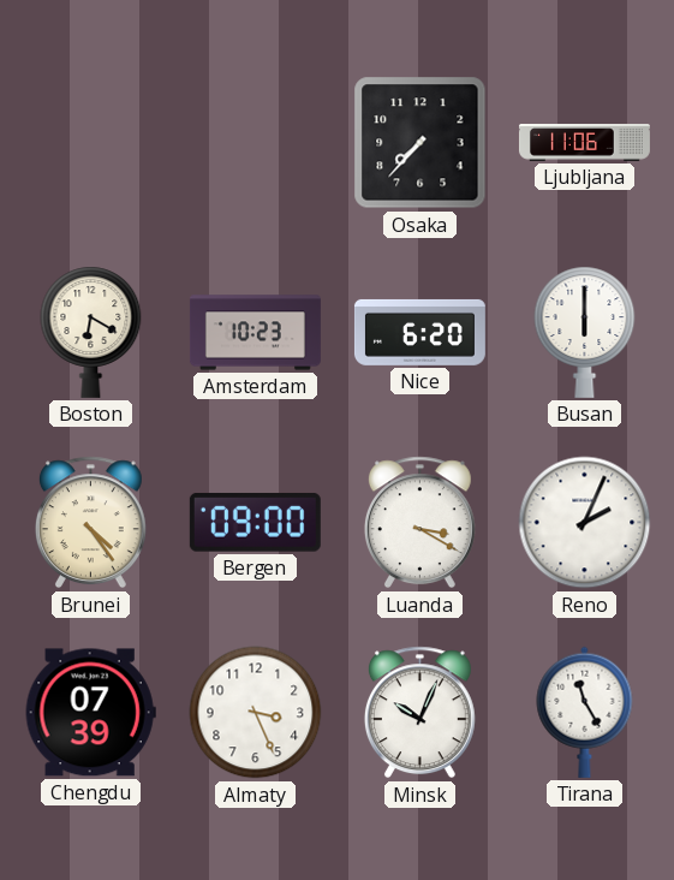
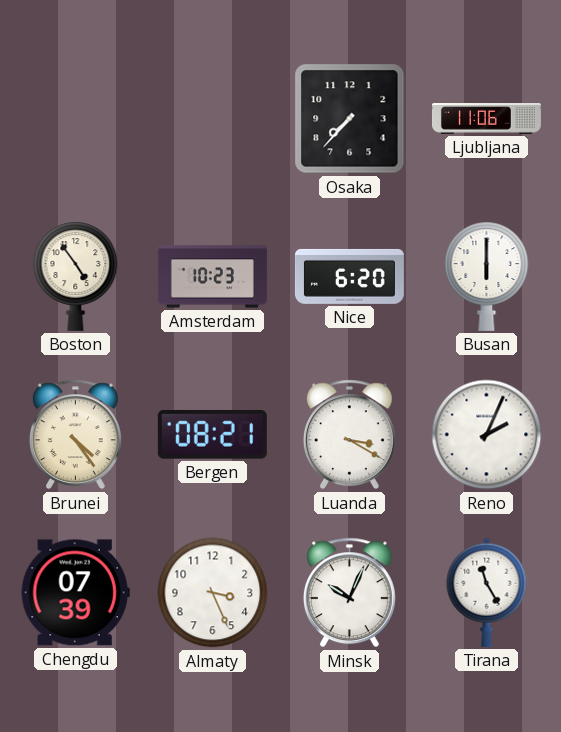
Boston: 6:20 -> 4:54
Bergen: 09:00 -> 08:21
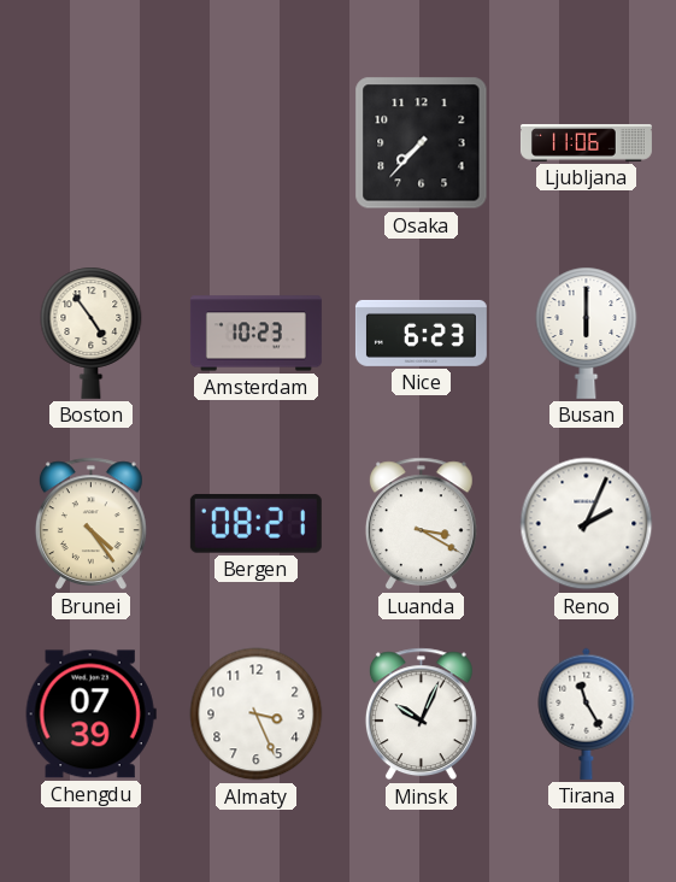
Nice: 6:20 -> 6:23
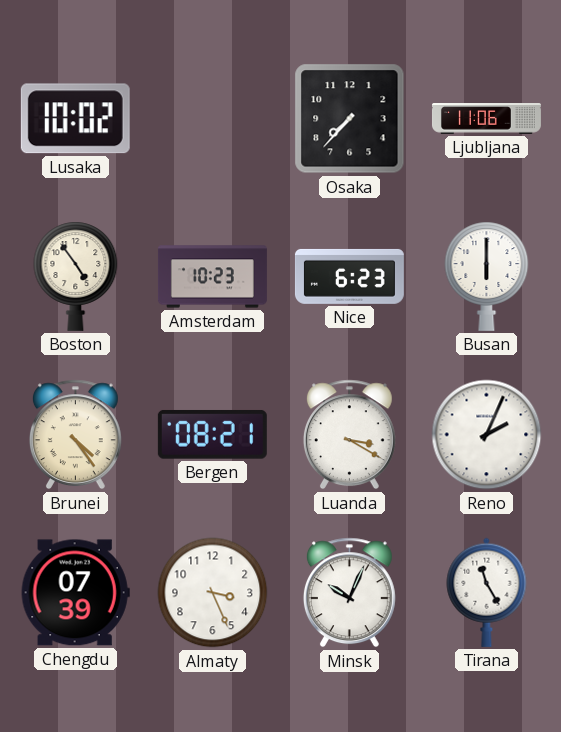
Lusaka: none -> 10:02
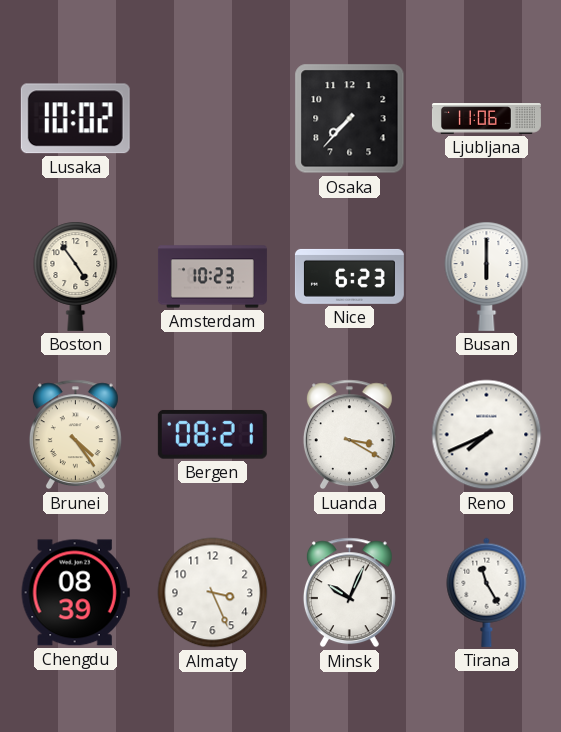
Reno: 2:04 -> 7:41
Chengdu: 07:39 -> 08:39
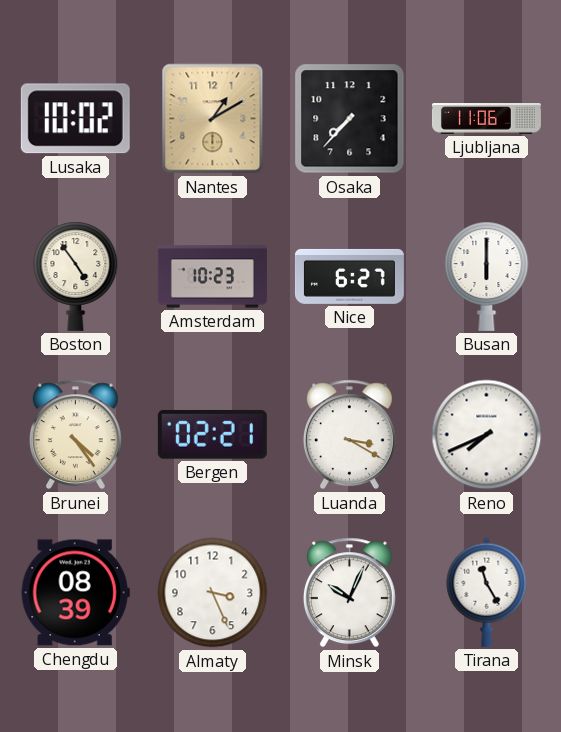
Nantes: none -> 1:10
Nice: 6:23 -> 6:27
Bergen: 08:21 -> 02:21
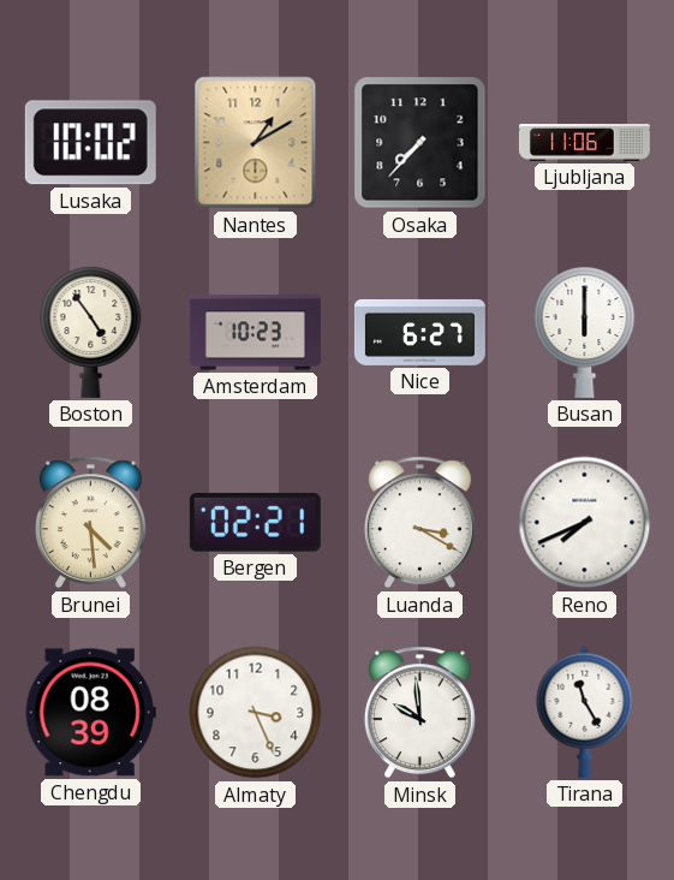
Brunei: 4:24 -> 4:29
Minsk: 10:04 -> 9:59
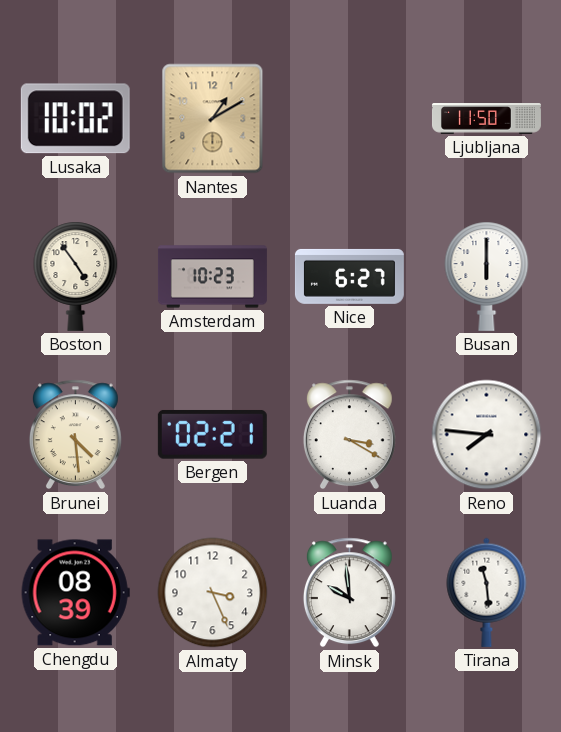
Osaka: 7:37 -> none
Ljubljana: 11:06 -> 11:50
Reno: 7:41 -> 7:46
Tirana: 11:25 -> 11:29
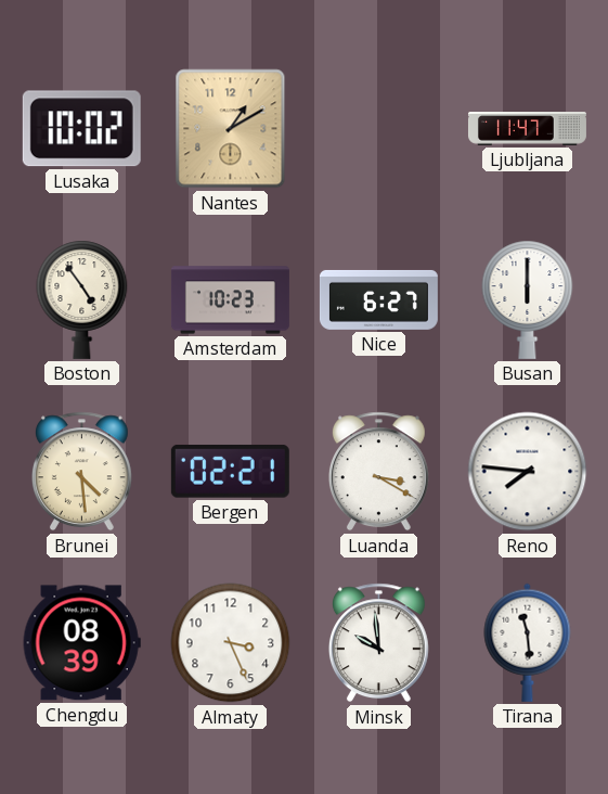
Ljubljana: 11:50 -> 11:47
